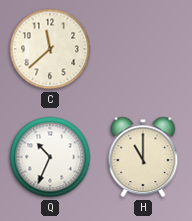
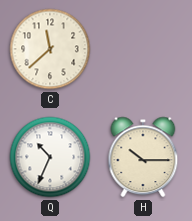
H: 11:00 -> 10:15
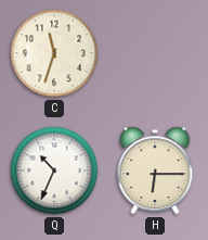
C: 11:38 -> 11:33
H: 10:15 -> 6:15
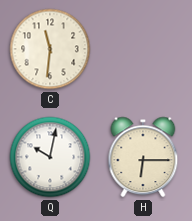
C: 11:33 -> 11:31
Q: 10:34 -> 10:02
